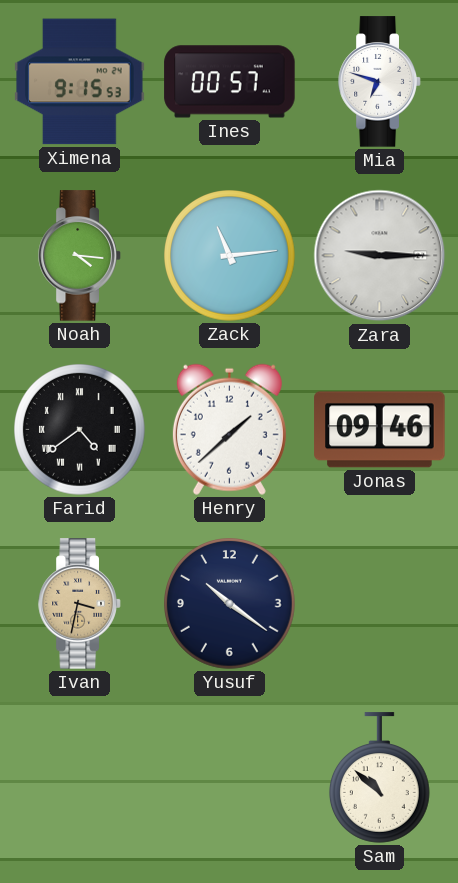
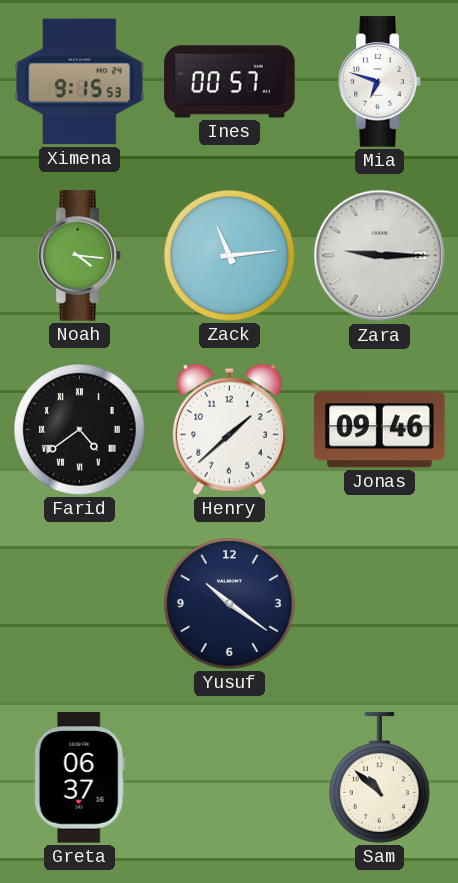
Ivan: 3:32 -> none
Greta: none -> 06:37
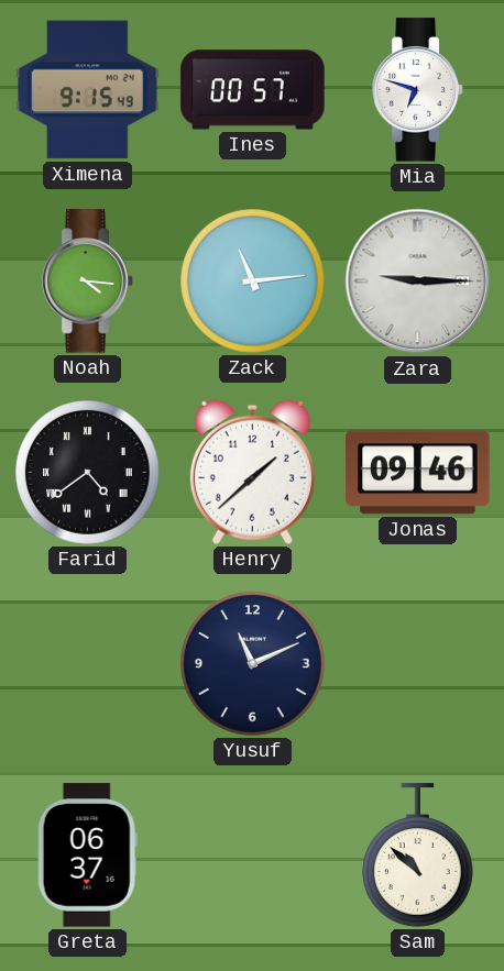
Ximena: 9:15:53 -> 9:15:49
Yusuf: 10:21 -> 11:11
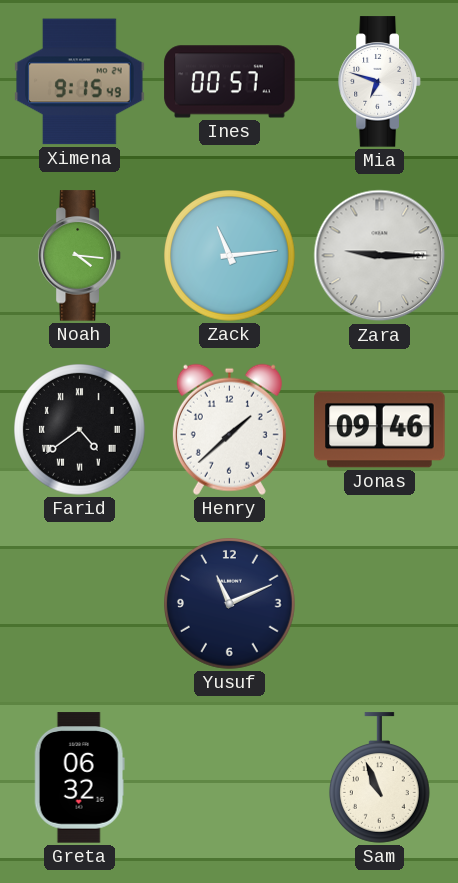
Greta: 06:37 -> 06:32
Sam: 10:52 -> 10:56
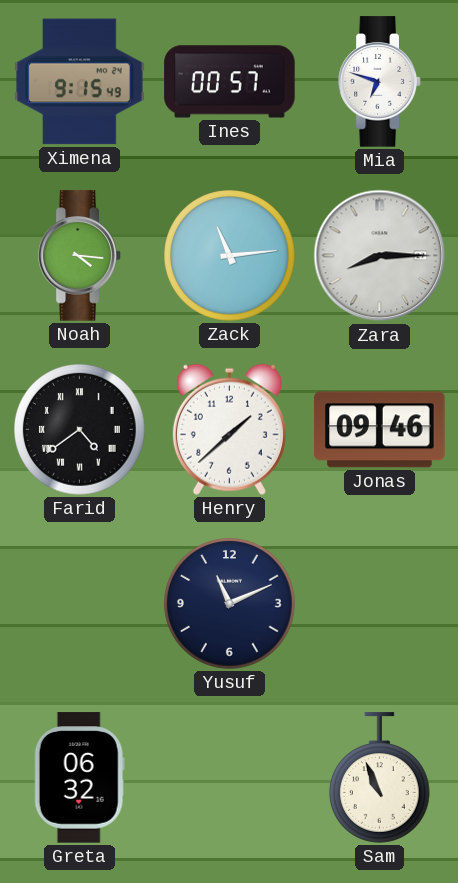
Zara: 9:15 -> 8:15
